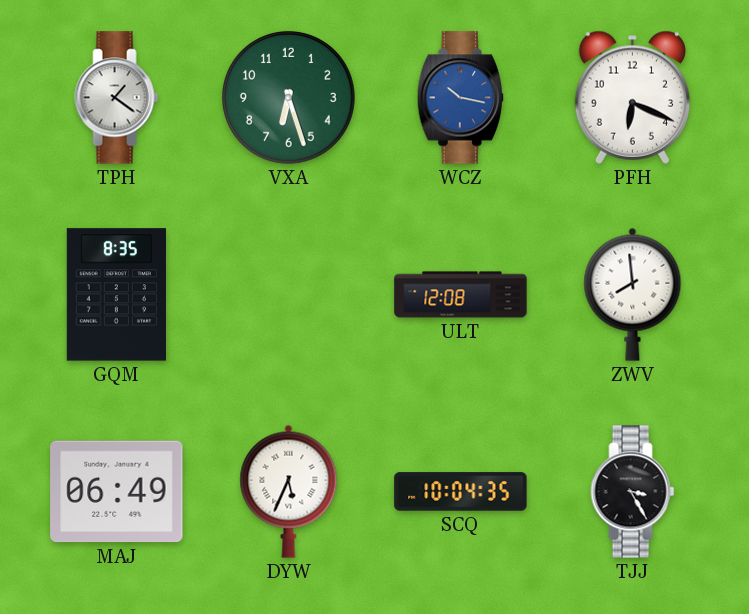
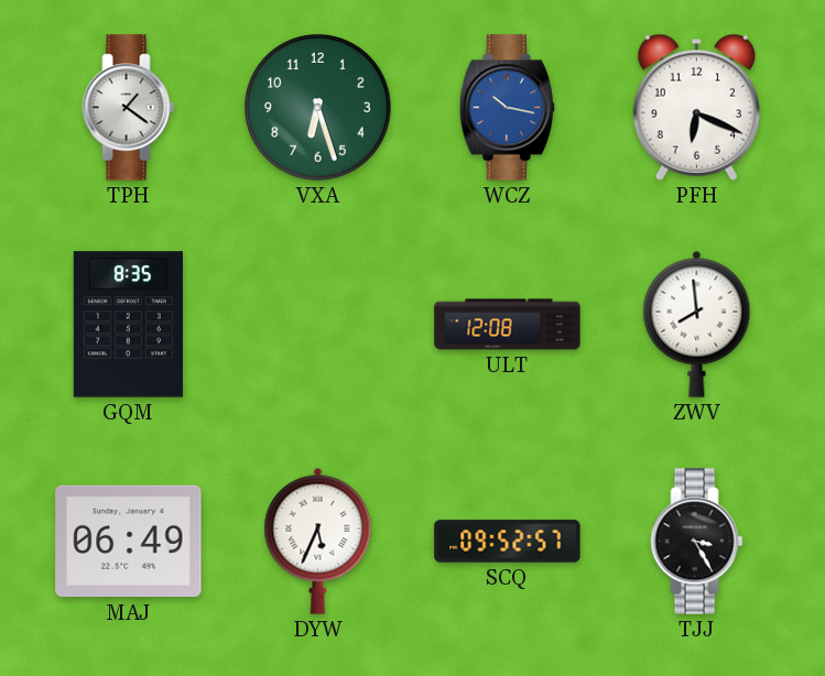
SCQ: 10:04 -> 09:52
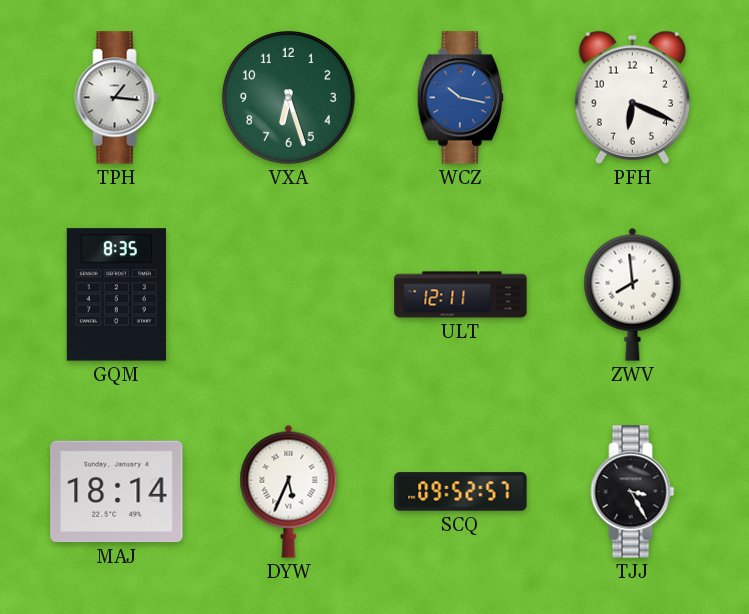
TPH: 1:21 -> 1:16
ULT: 12:08 -> 12:11
MAJ: 06:49 -> 18:14
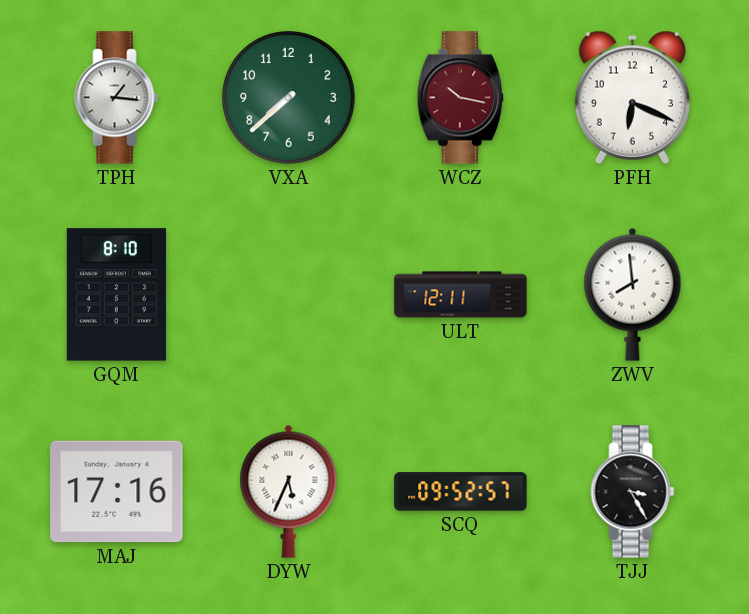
VXA: 6:27 -> 7:38
WCZ dial: blue -> burgundy
GQM: 8:35 -> 8:10
MAJ: 18:14 -> 17:16
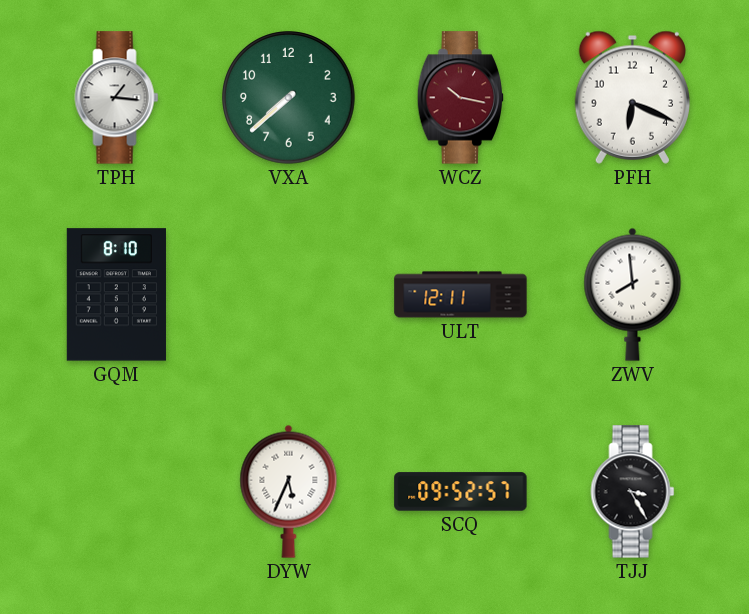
MAJ: 17:16 -> none
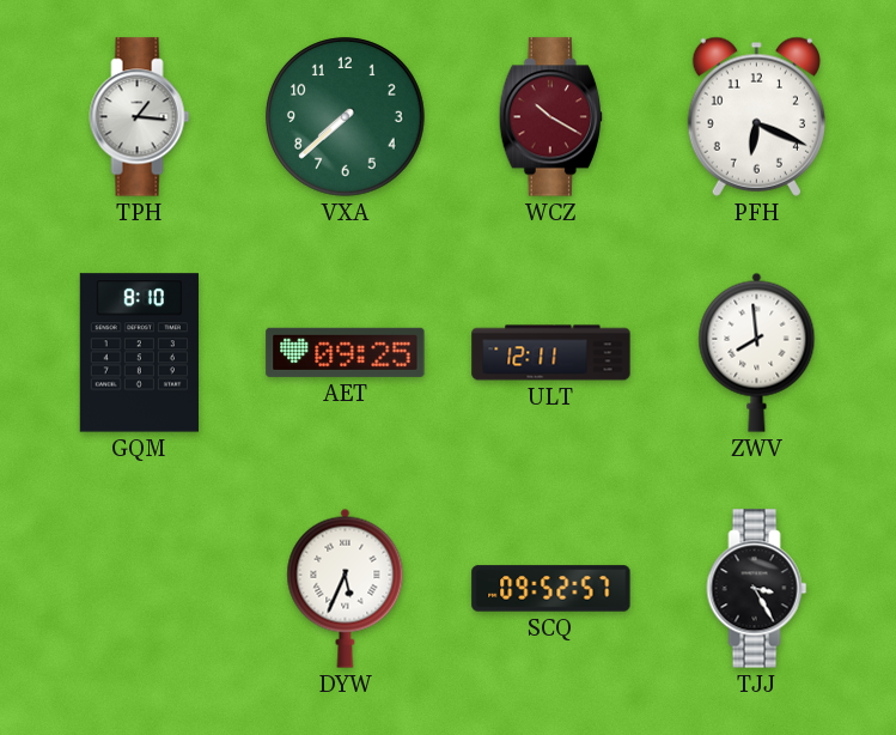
WCZ: 10:17 -> 10:20
AET: none -> 09:25
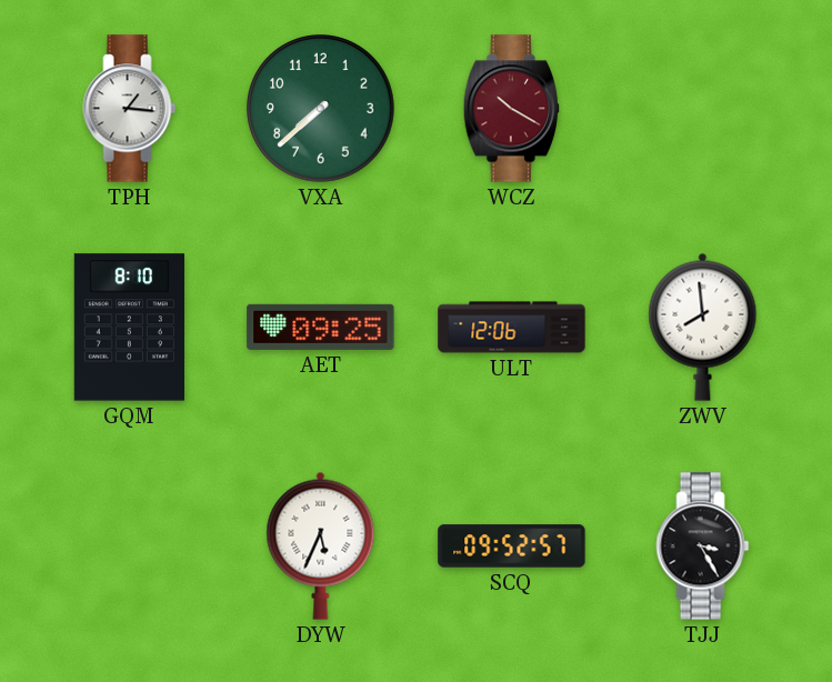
PFH: 6:19 -> none
ULT: 12:11 -> 12:06
